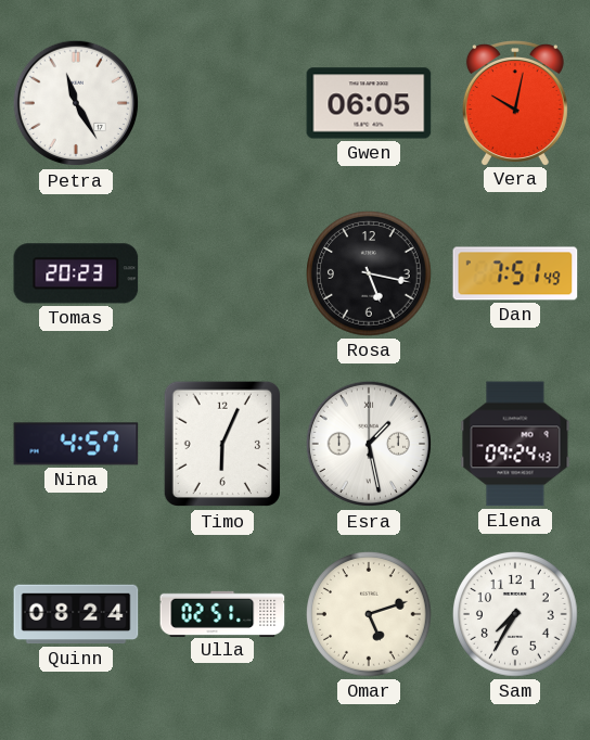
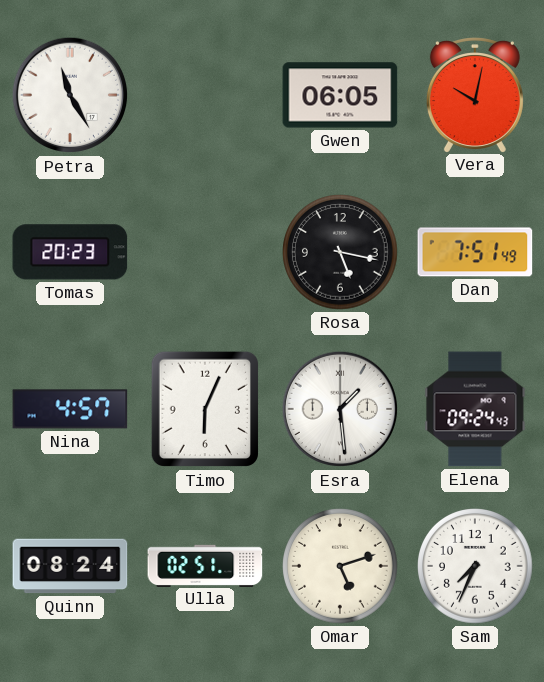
Esra: 1:28 -> 1:29
Sam: 7:35 -> 7:34
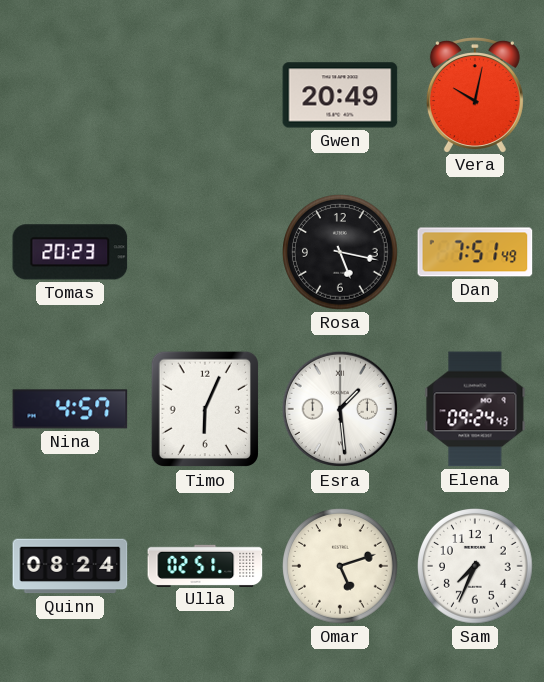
Petra: 11:25 -> none
Gwen: 06:05 -> 20:49
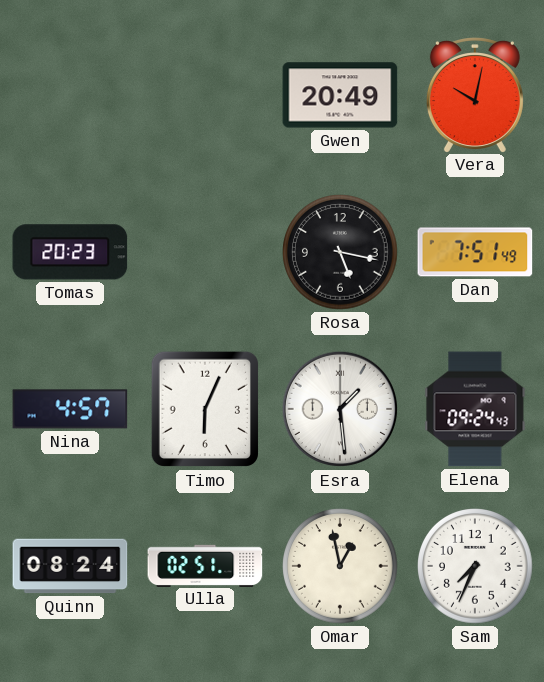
Omar: 5:12 -> 12:58
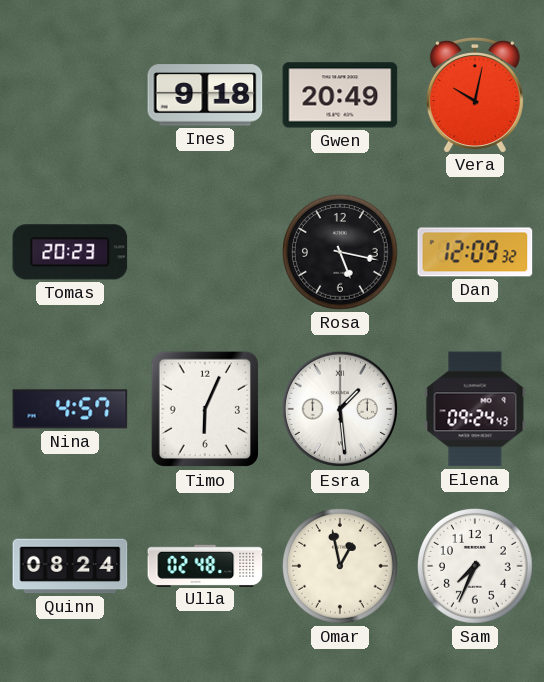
Ines: none -> 9:18
Dan: 7:51 -> 12:09
Ulla: 02:51 -> 02:48
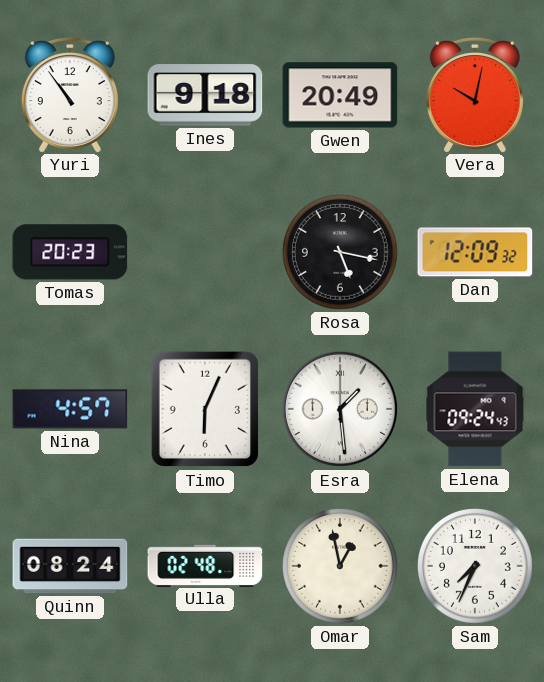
Yuri: none -> 10:54
